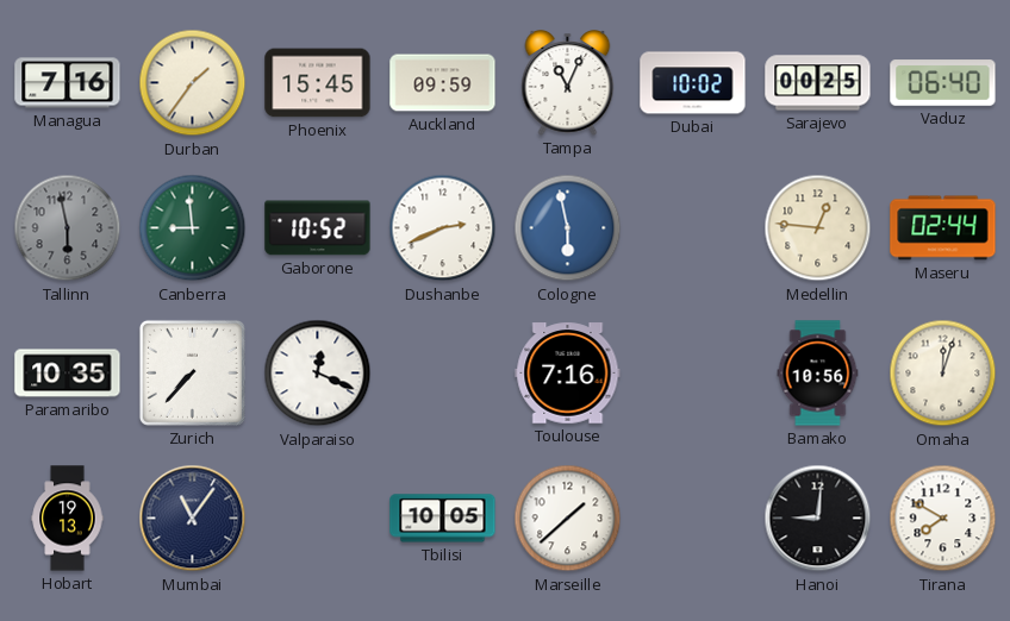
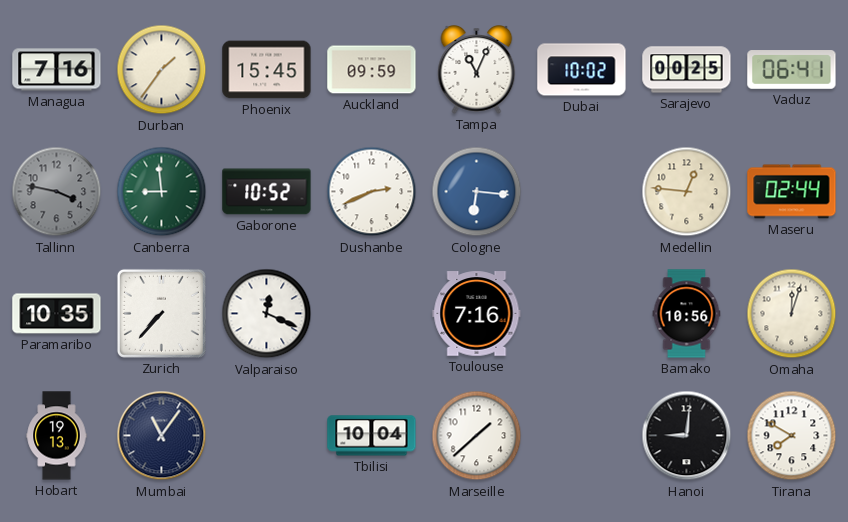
Vaduz: 06:40 -> 06:41
Tallinn: 5:58 -> 3:47
Cologne: 5:58 -> 6:16
Tbilisi: 10:05 -> 10:04
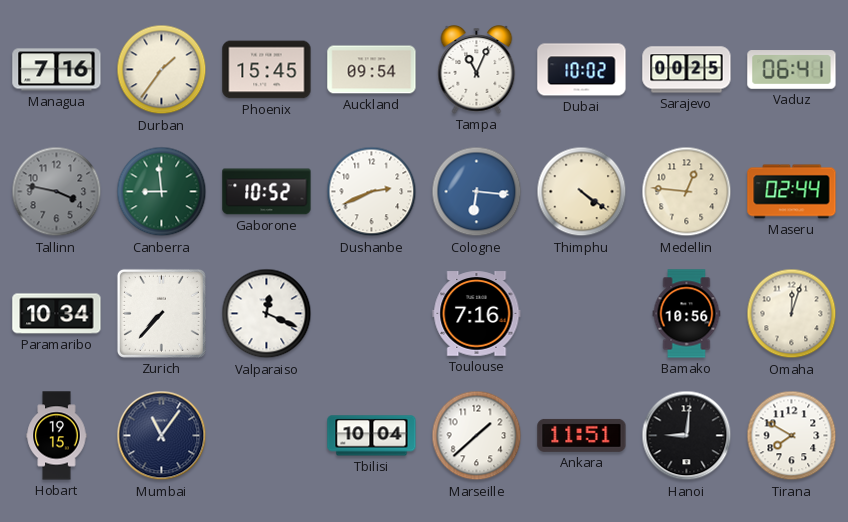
Auckland: 09:59 -> 09:54
Thimphu: none -> 4:21
Paramaribo: 10:35 -> 10:34
Hobart: 19:13 -> 19:15
Ankara: none -> 11:51
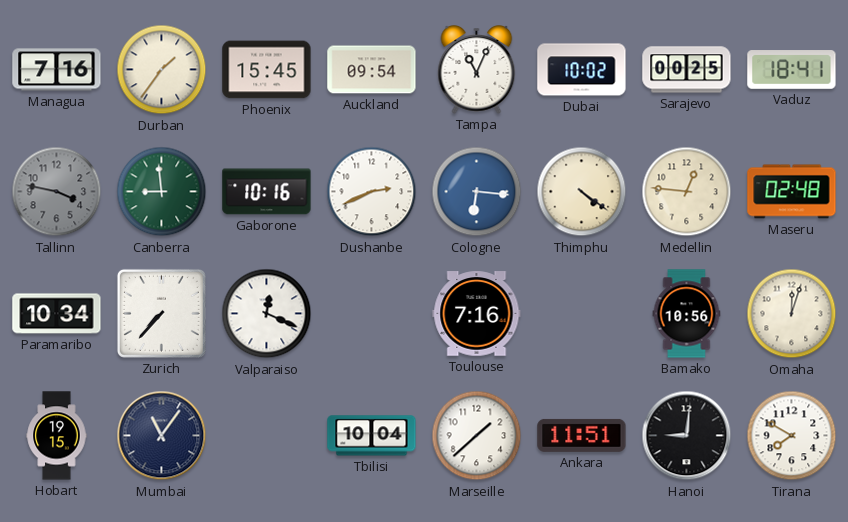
Vaduz: 06:41 -> 18:41
Gaborone: 10:52 -> 10:16
Maseru: 02:44 -> 02:48
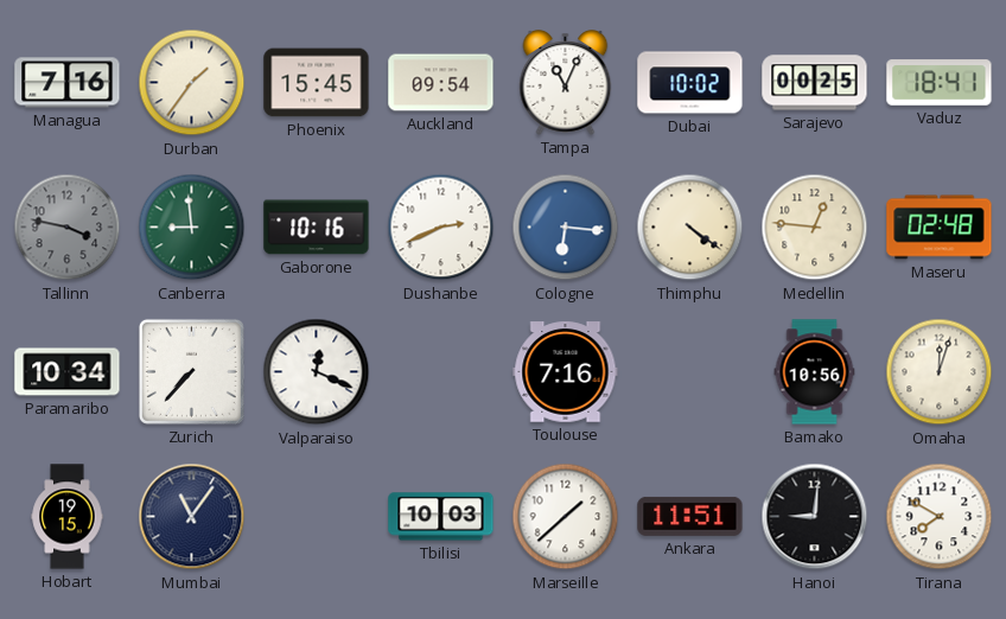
Tbilisi: 10:04 -> 10:03
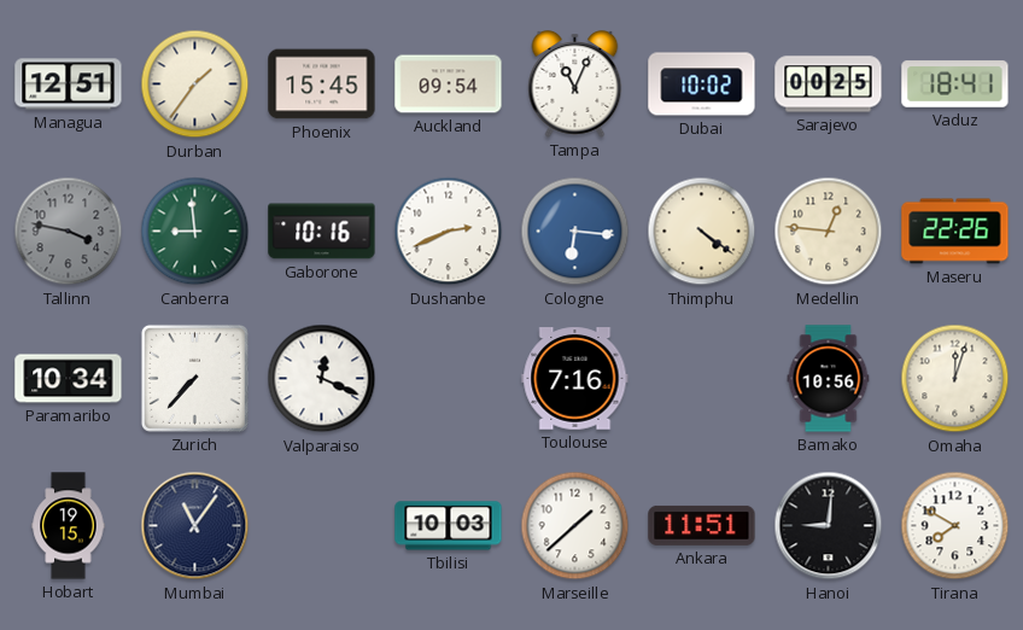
Managua: 7:16 -> 12:51
Maseru: 02:48 -> 22:26
